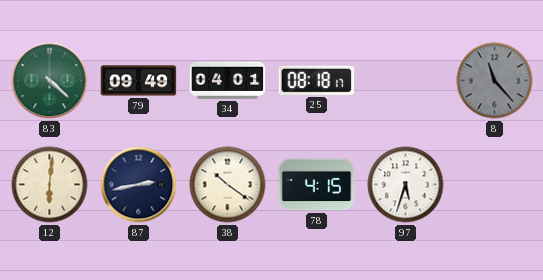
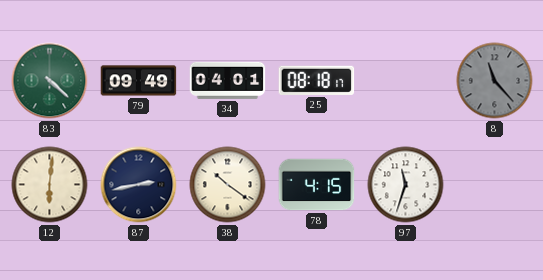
97: 5:33 -> 11:33
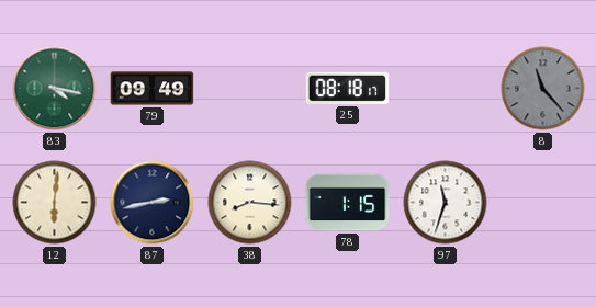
83: 4:22 -> 4:17
34: 04:01 -> none
38: 10:21 -> 8:16
78: 4:15 -> 1:15
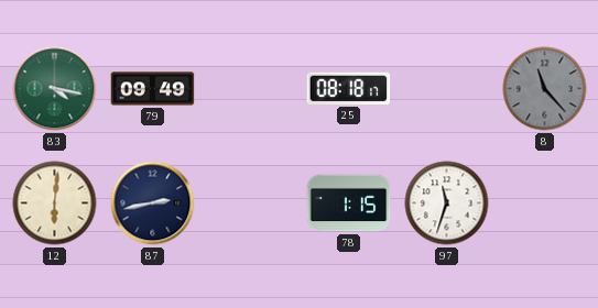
38: 8:16 -> none
